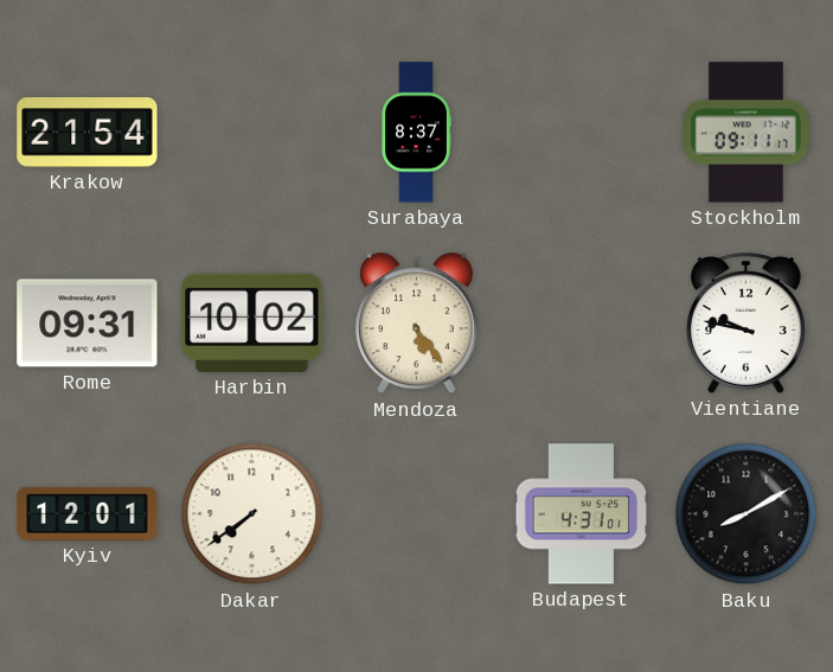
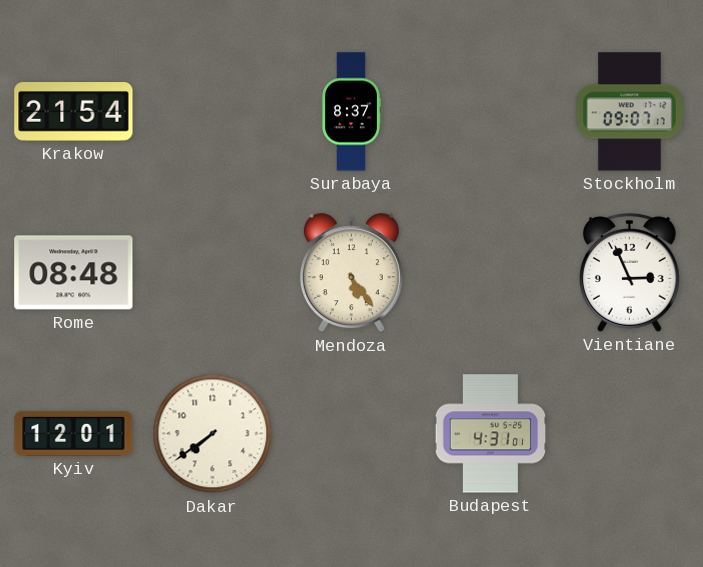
Stockholm: 09:11 -> 09:07
Rome: 09:31 -> 08:48
Harbin: 10:02 -> none
Vientiane: 9:47 -> 2:56
Baku: 8:10 -> none
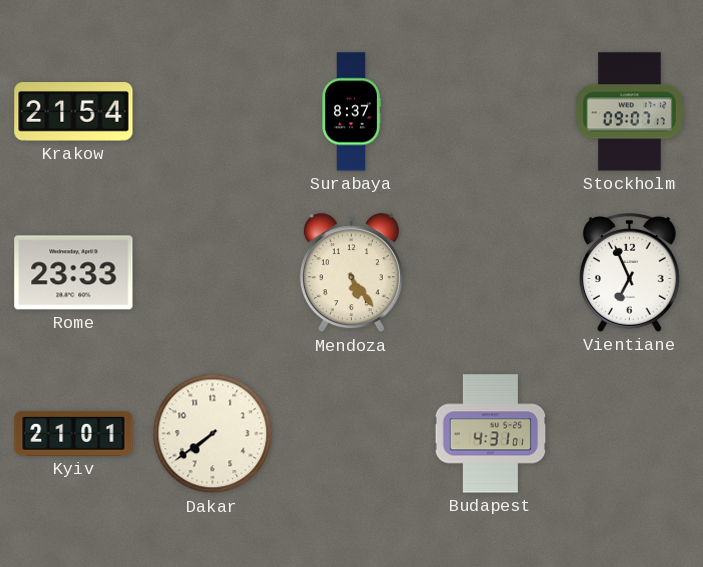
Rome: 08:48 -> 23:33
Vientiane: 2:56 -> 6:56
Kyiv: 12:01 -> 21:01
